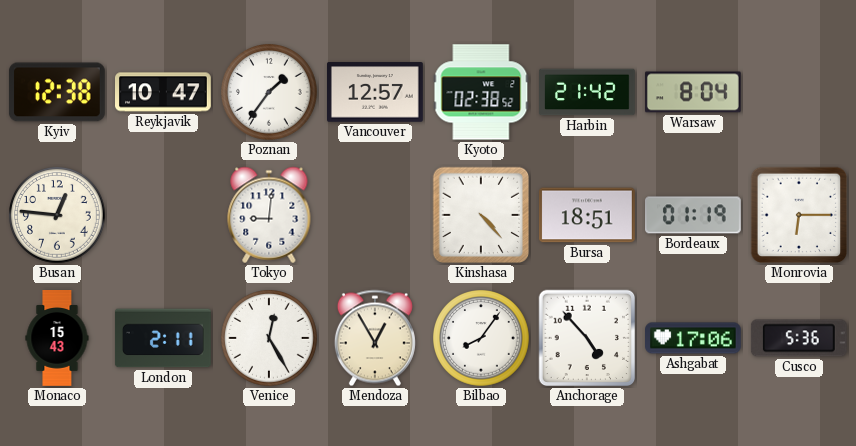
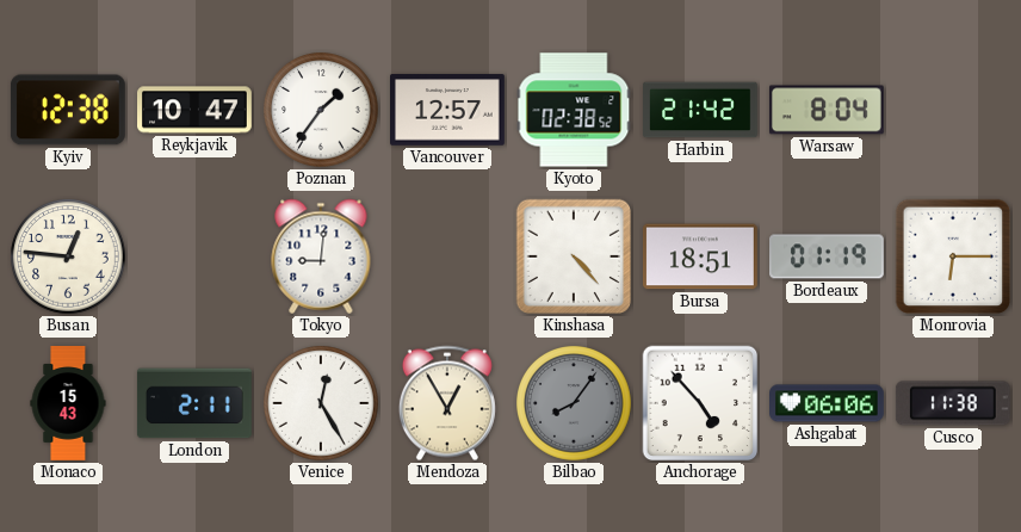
Bilbao dial: white -> grey
Ashgabat: 17:06 -> 06:06
Cusco: 5:36 -> 11:38
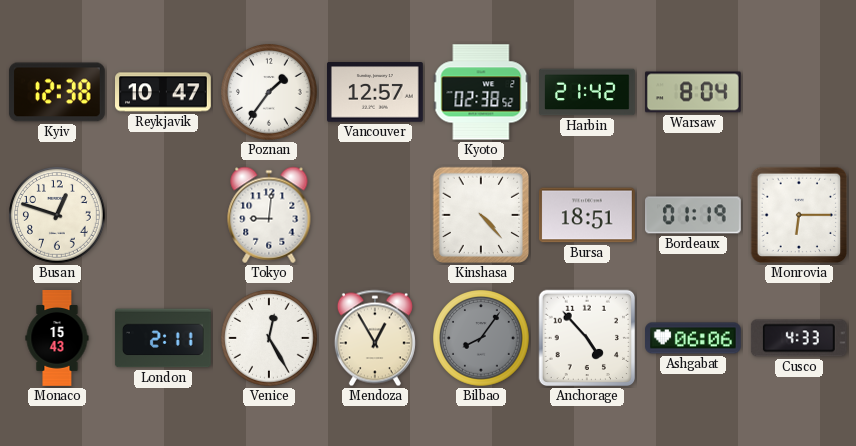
Busan: 12:46 -> 12:48
Cusco: 11:38 -> 4:33
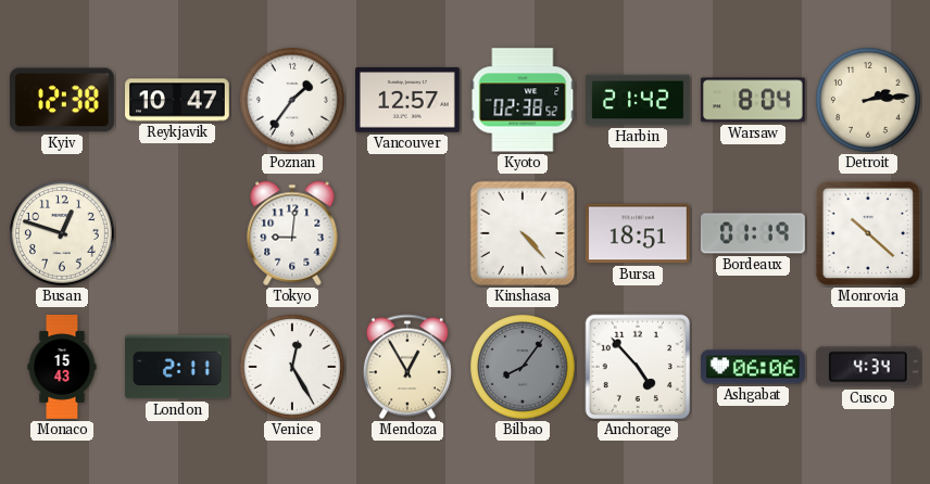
Detroit: none -> 2:14
Monrovia: 6:15 -> 10:22
Cusco: 4:33 -> 4:34
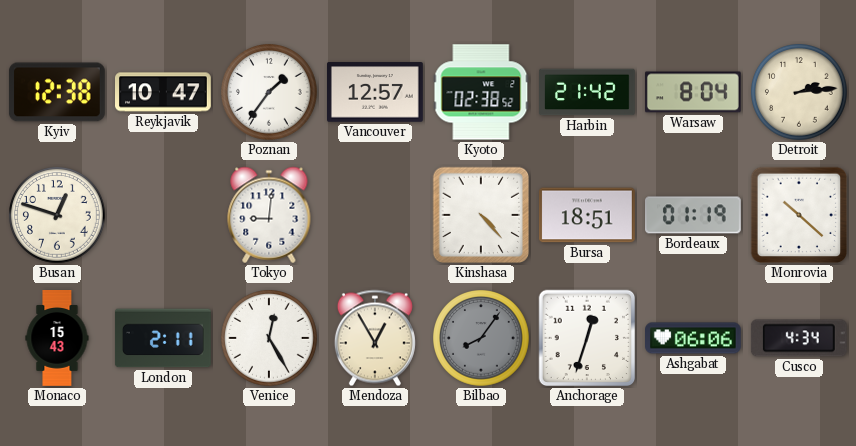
Anchorage: 4:53 -> 12:33
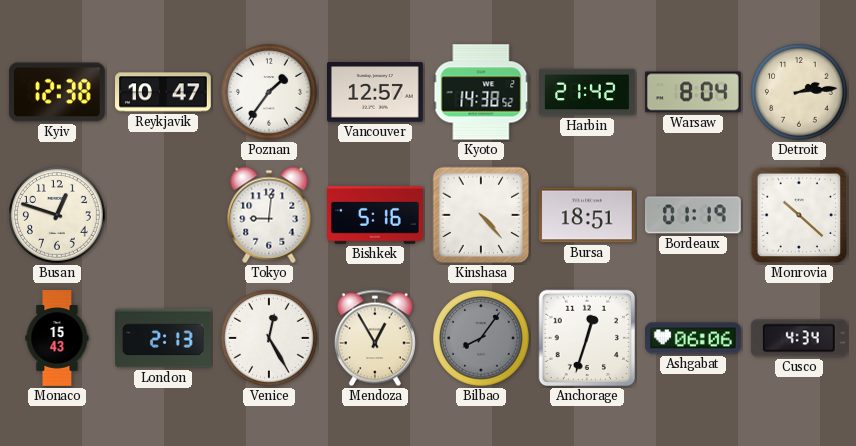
Kyoto: 02:38 -> 14:38
Bishkek: none -> 5:16
London: 2:11 -> 2:13
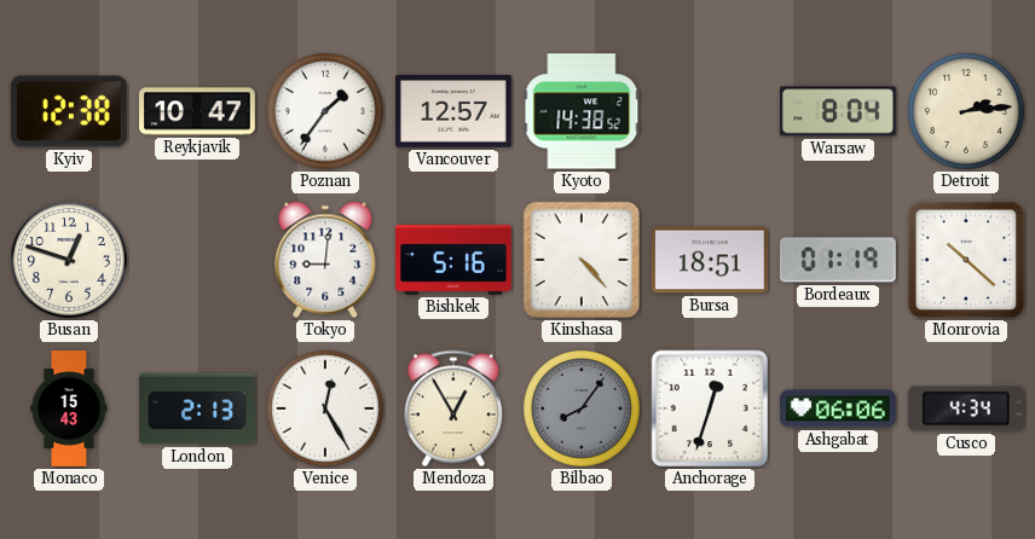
Harbin: 21:42 -> none
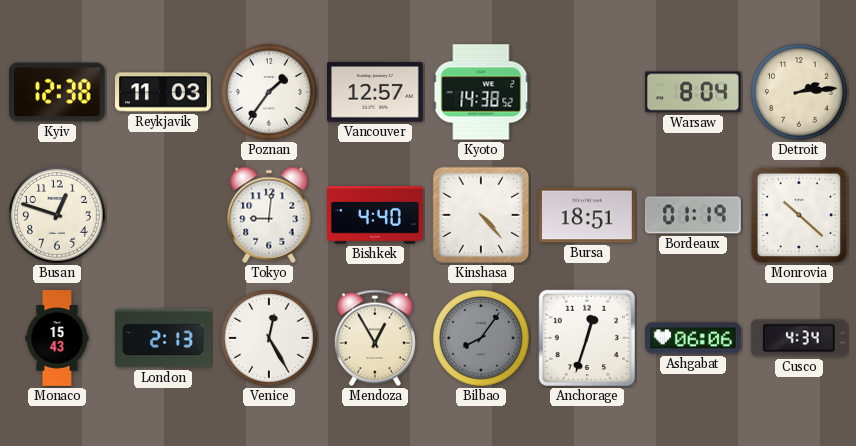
Reykjavik: 10:47 -> 11:03
Bishkek: 5:16 -> 4:40
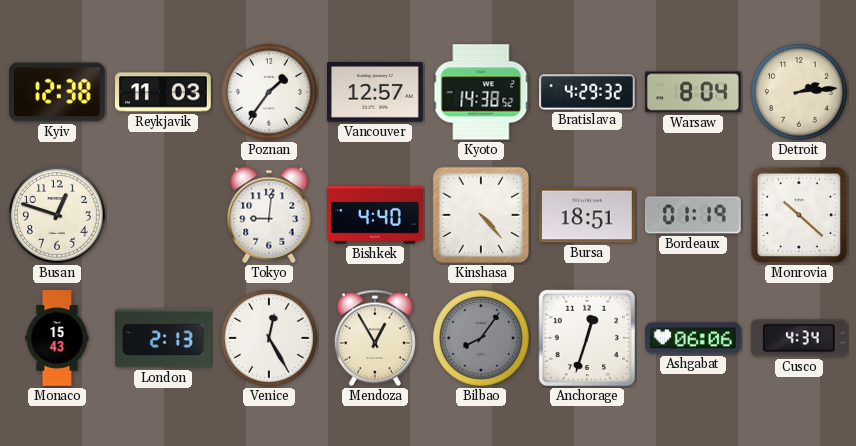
Bratislava: none -> 4:29
